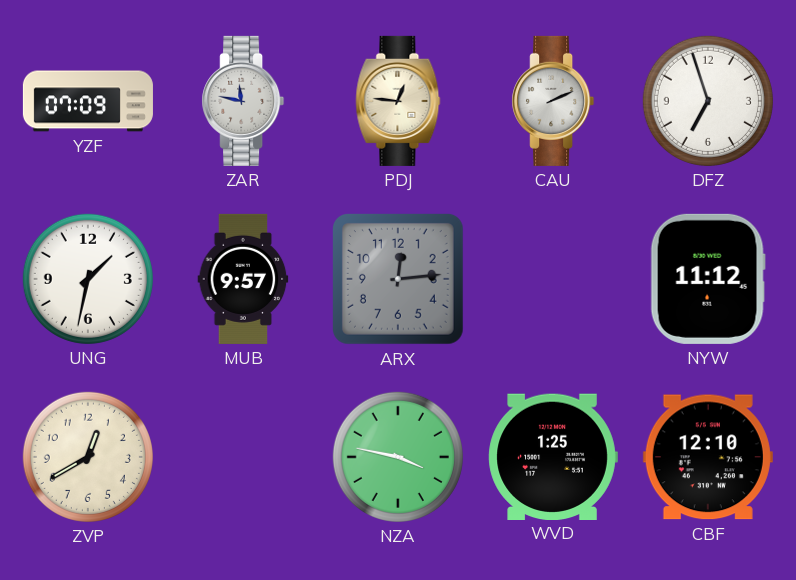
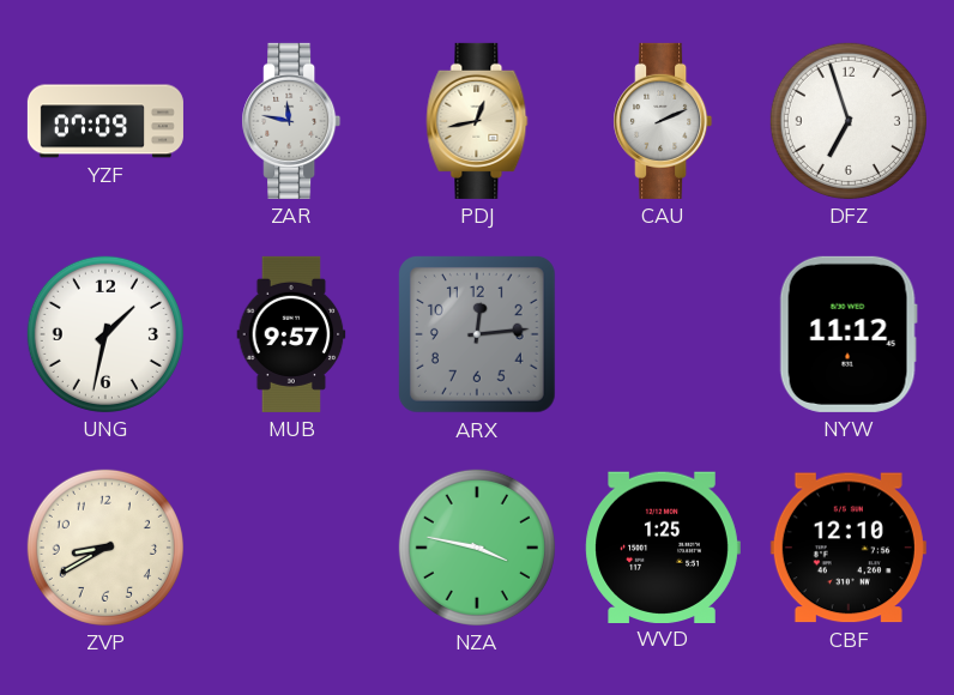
PDJ: 12:46 -> 12:43
ZVP: 12:40 -> 8:40
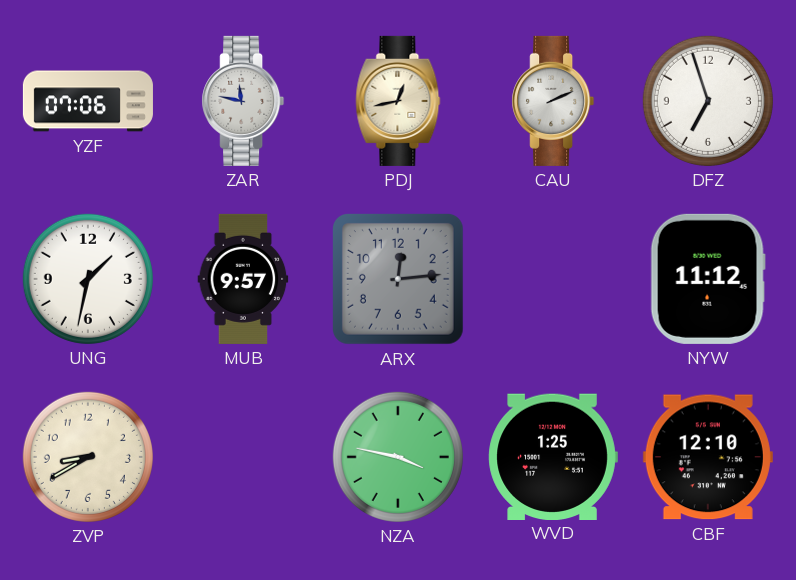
YZF: 07:09 -> 07:06
